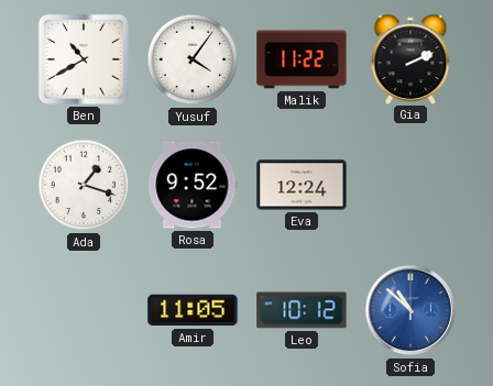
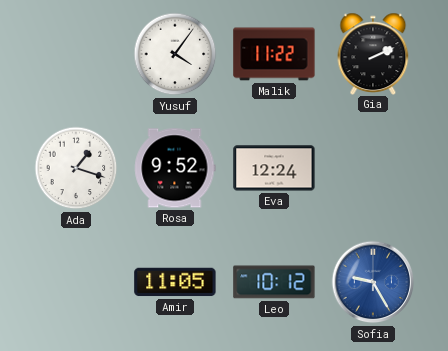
Ben: 10:40 -> none
Sofia: 10:52 -> 9:25
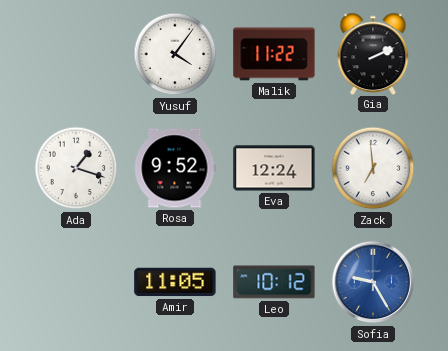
Zack: none -> 6:59
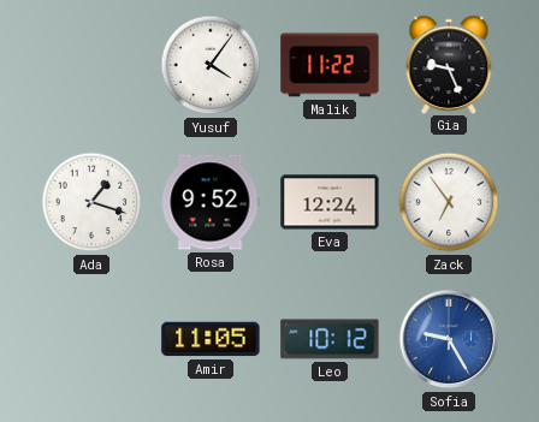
Gia: 2:11 -> 9:26
Zack: 6:59 -> 6:54
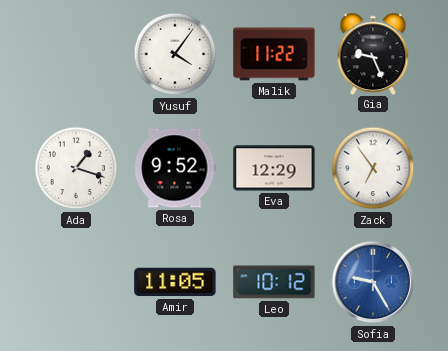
Eva: 12:24 -> 12:29
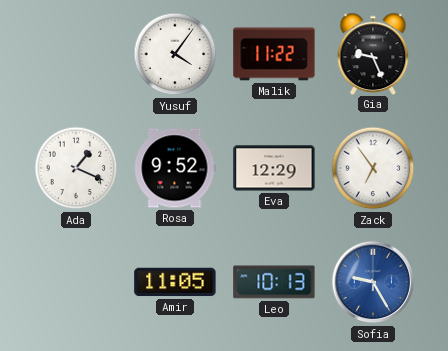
Ada: 1:18 -> 1:19
Leo: 10:12 -> 10:13
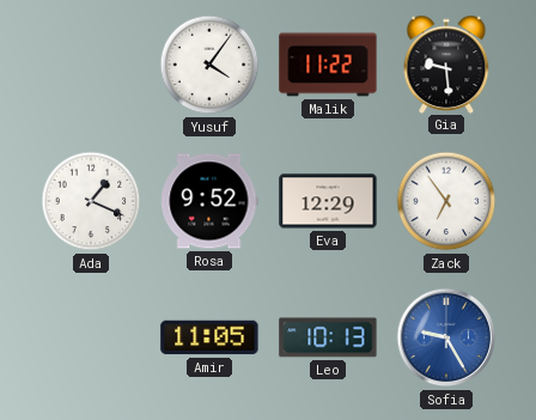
Gia: 9:26 -> 9:29
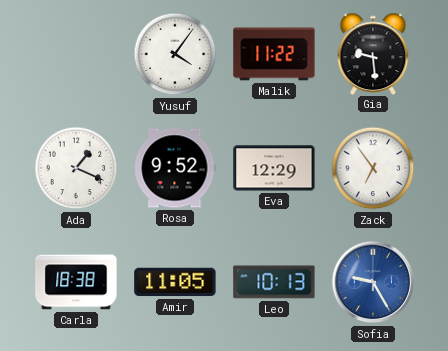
Carla: none -> 18:38
